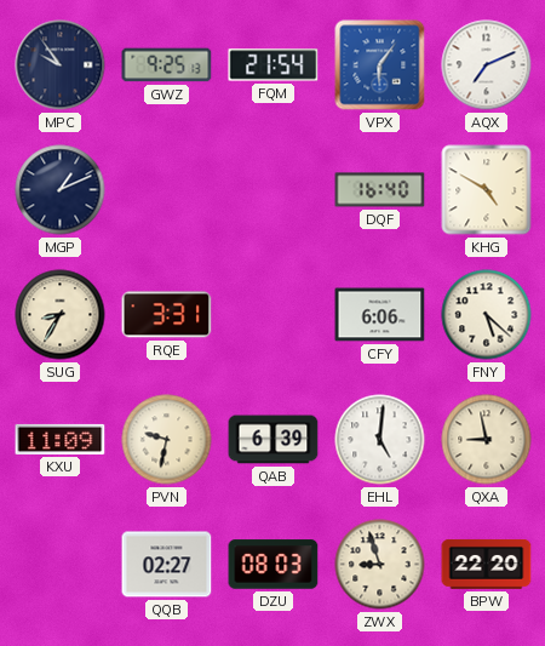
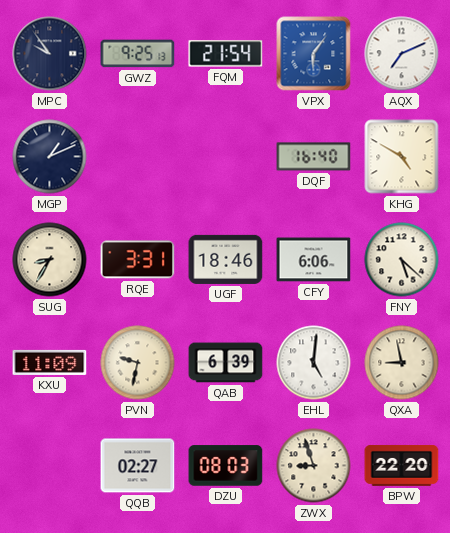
UGF: none -> 18:46
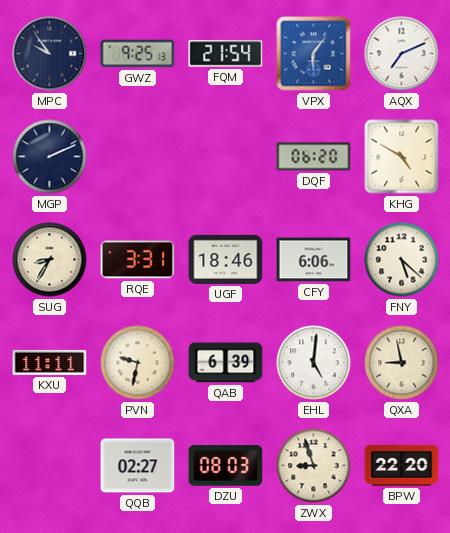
MGP: 1:11 -> 2:11
DQF: 16:40 -> 06:20
KXU: 11:09 -> 11:11
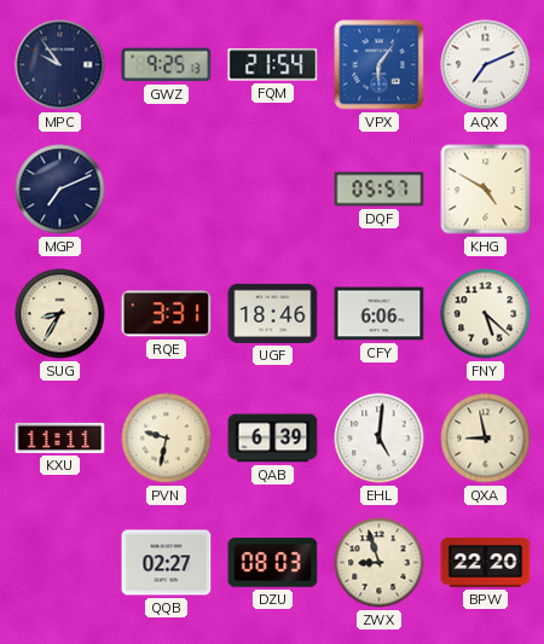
MGP: 2:11 -> 7:11
DQF: 06:20 -> 05:57
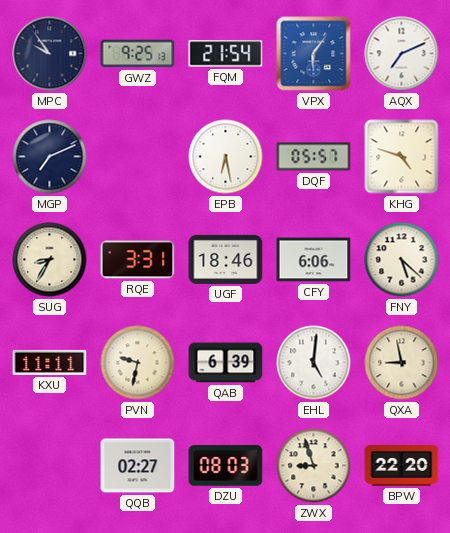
EPB: none -> 6:28
KHG: 4:50 -> 4:48
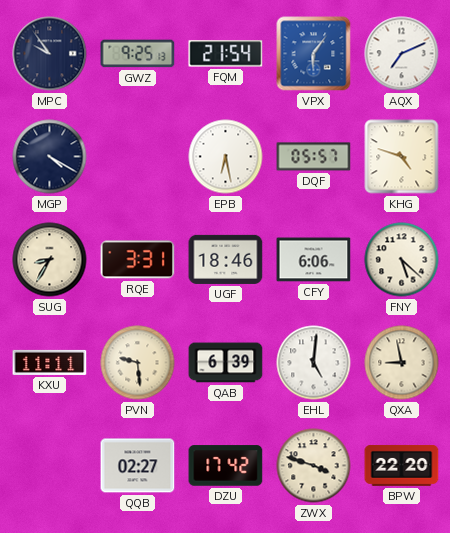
MGP: 7:11 -> 4:20
PVN: 9:32 -> 9:29
DZU: 08:03 -> 17:42
ZWX: 8:57 -> 3:48
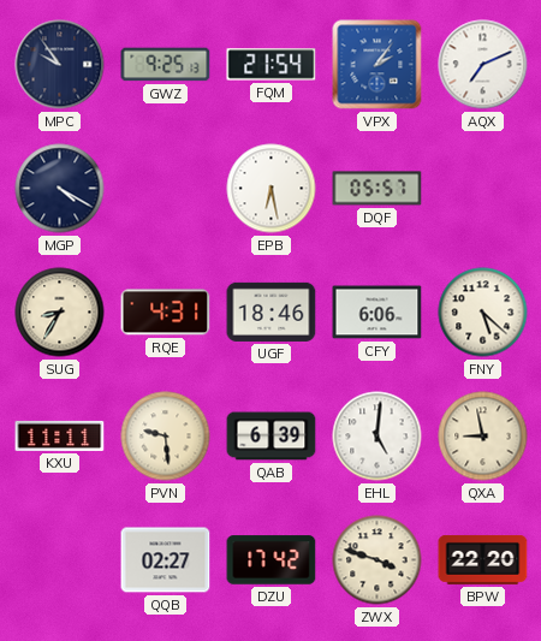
VPX: 6:06 -> 2:06
KHG: 4:48 -> none
RQE: 3:31 -> 4:31
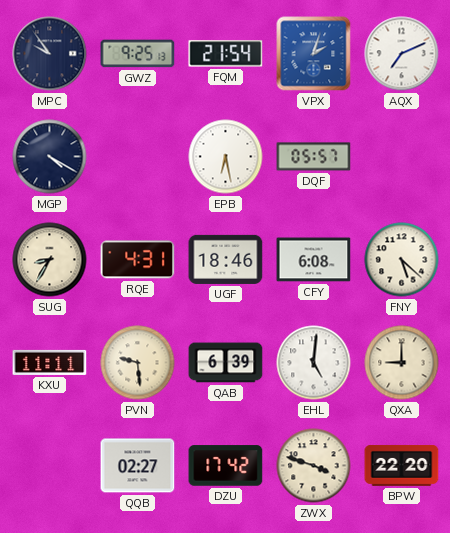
VPX: 2:06 -> 2:03
CFY: 6:06 -> 6:08
QXA: 8:58 -> 9:00
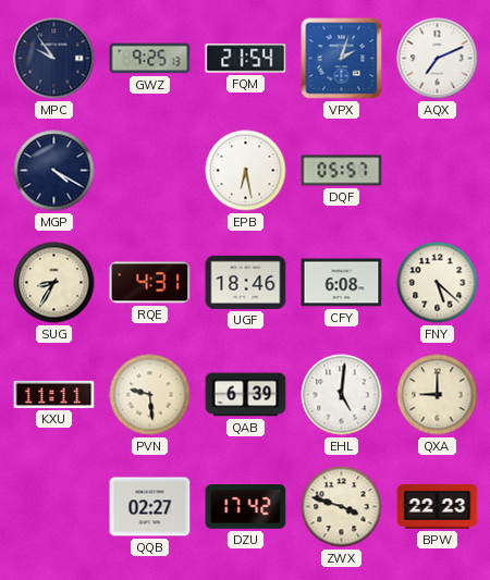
BPW: 22:20 -> 22:23
